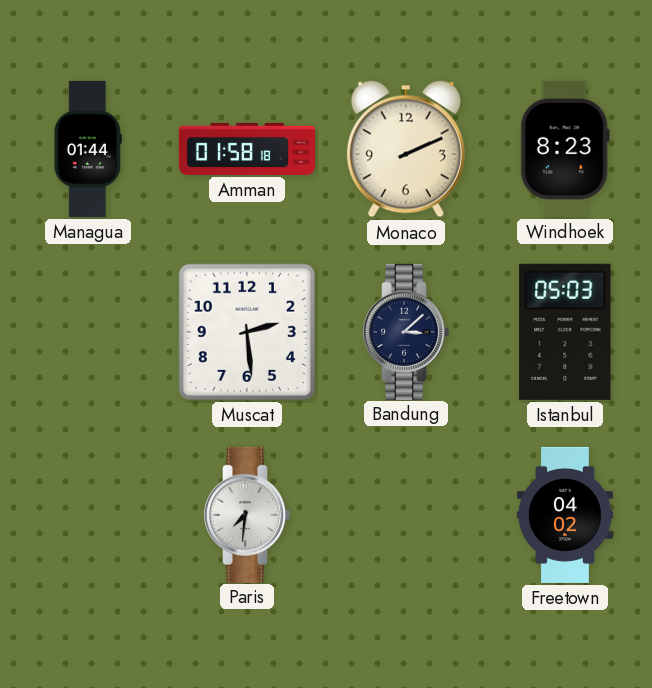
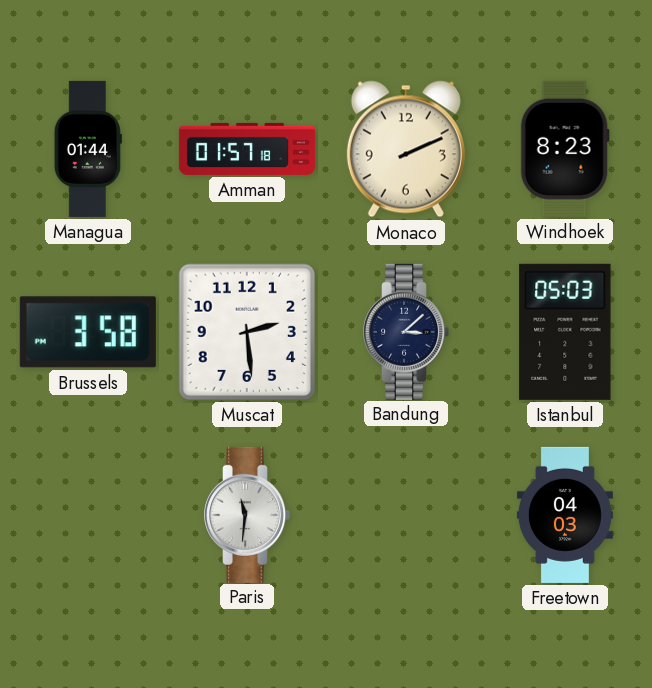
Amman: 01:58 -> 01:57
Brussels: none -> 3:58
Paris: 7:31 -> 11:31
Freetown: 04:02 -> 04:03
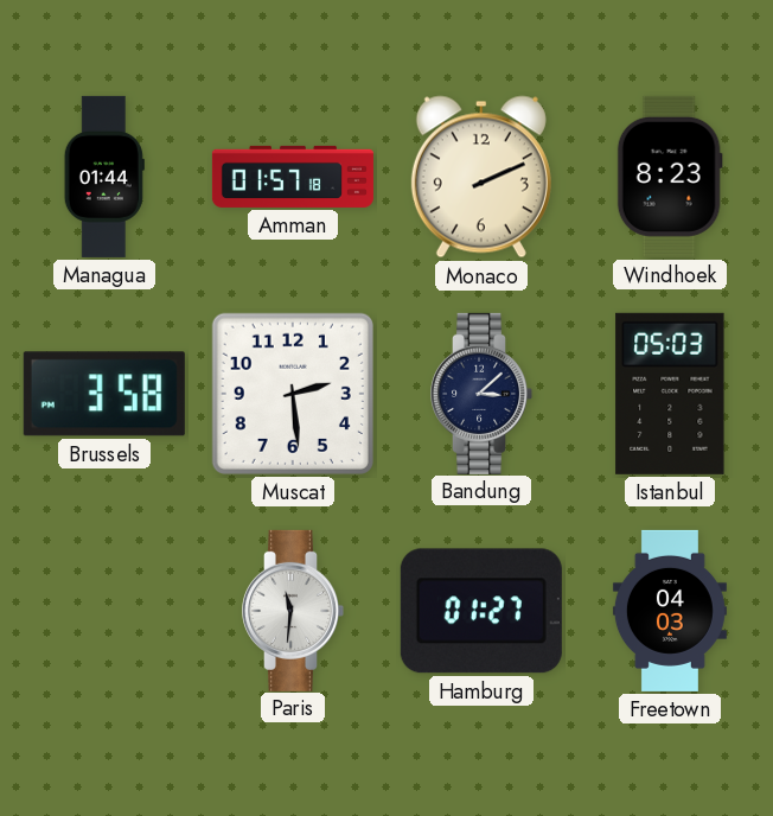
Hamburg: none -> 01:27
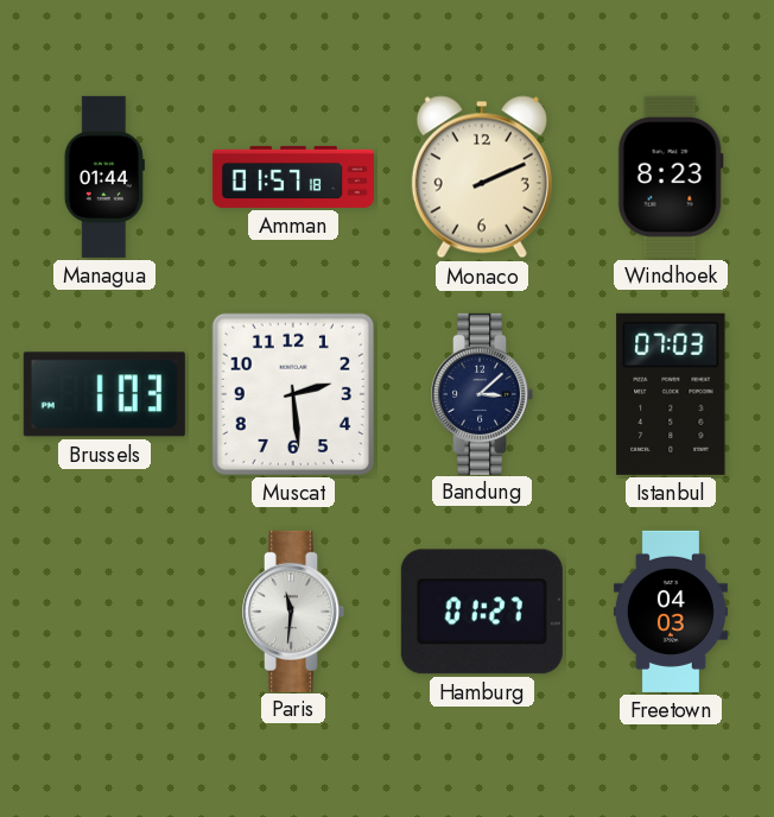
Brussels: 3:58 -> 1:03
Istanbul: 05:03 -> 07:03
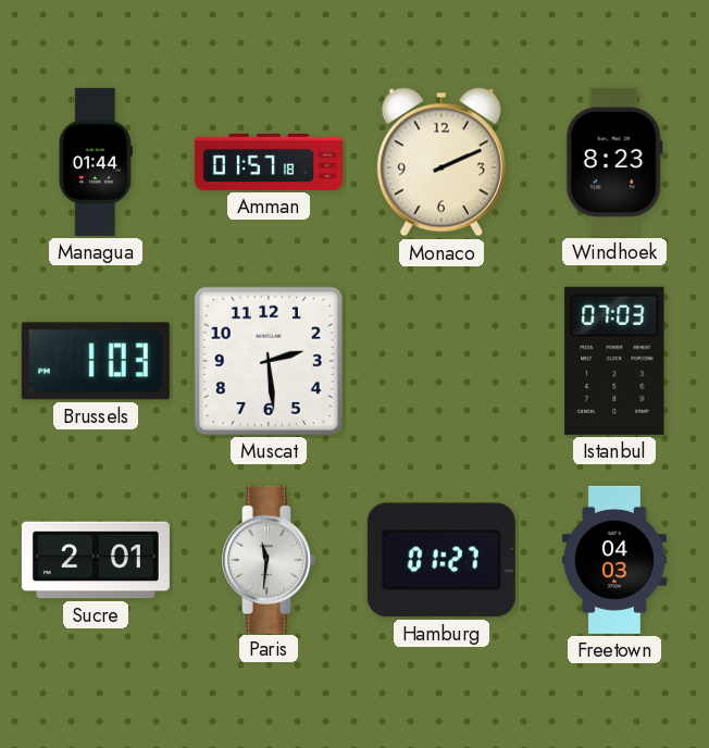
Bandung: 3:08 -> none
Sucre: none -> 2:01
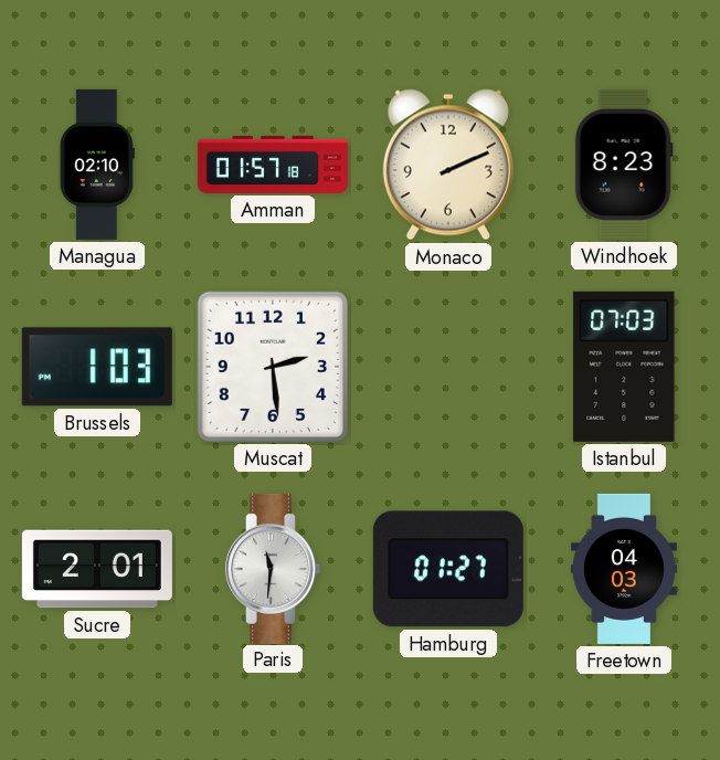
Managua: 01:44 -> 02:10
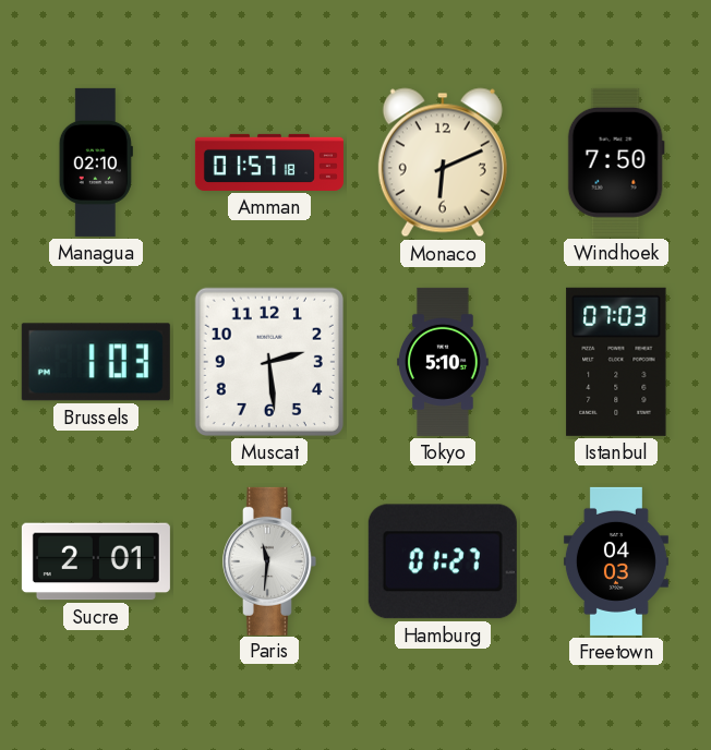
Monaco: 2:11 -> 6:11
Windhoek: 8:23 -> 7:50
Tokyo: none -> 5:10
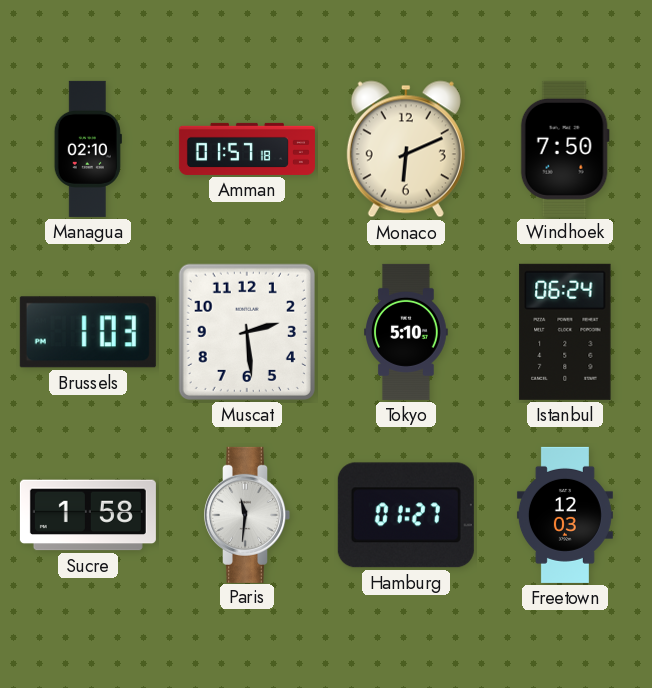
Istanbul: 07:03 -> 06:24
Sucre: 2:01 -> 1:58
Freetown: 04:03 -> 12:03
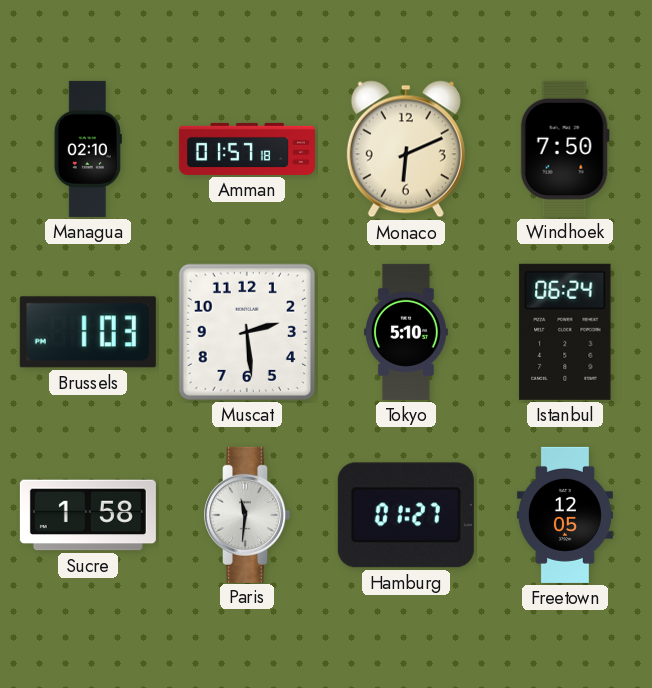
Freetown: 12:03 -> 12:05
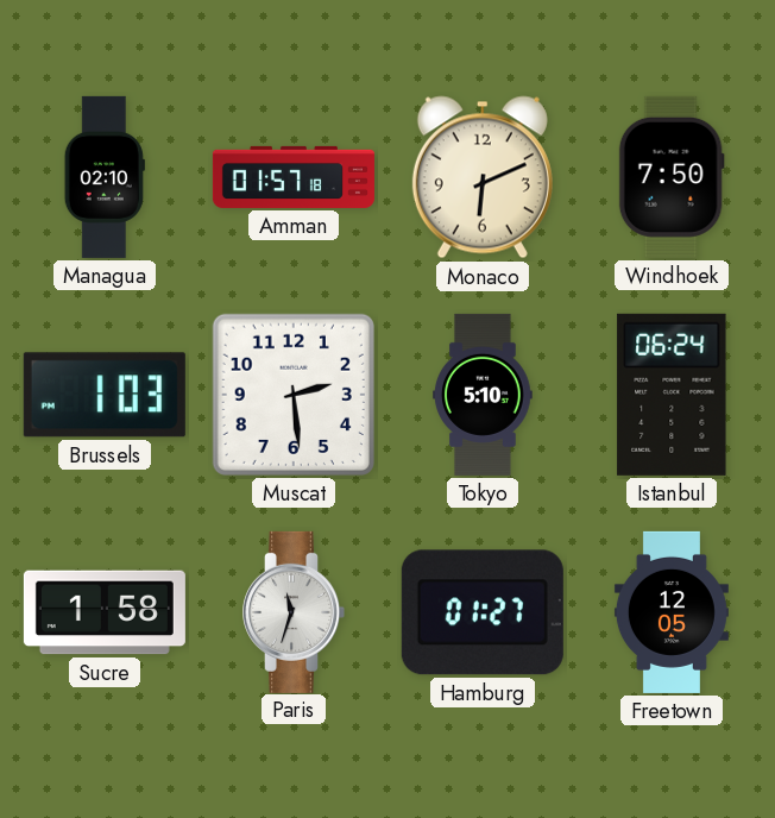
Paris: 11:31 -> 11:33
